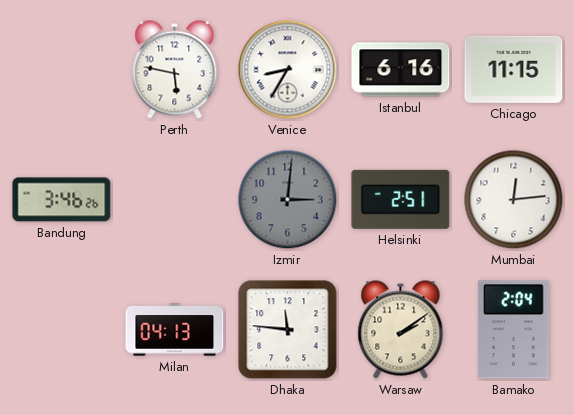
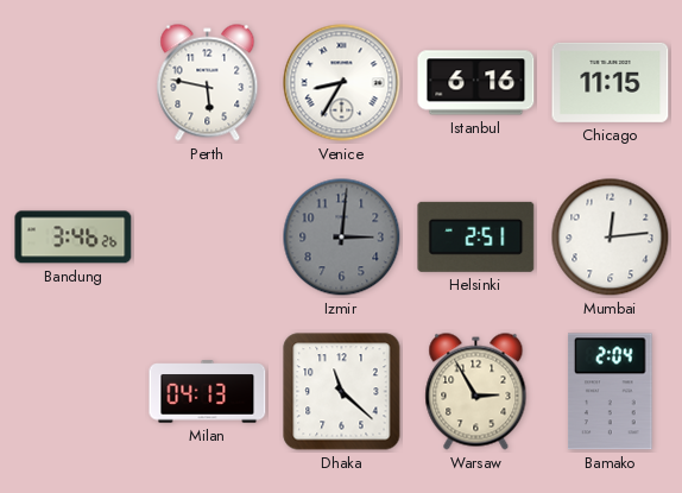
Dhaka: 11:46 -> 11:22
Warsaw: 2:09 -> 2:55
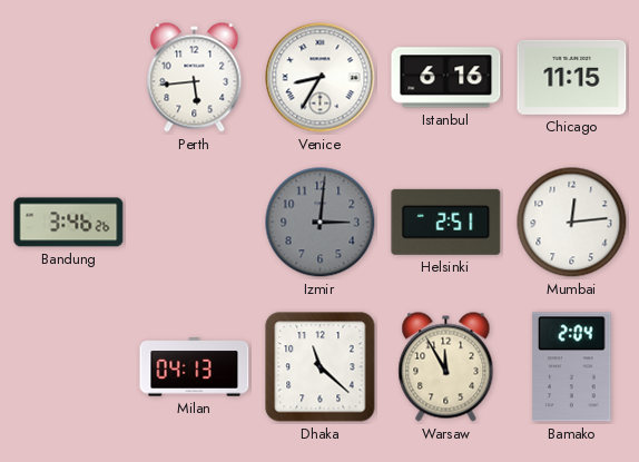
Perth: 5:47 -> 5:44
Warsaw: 2:55 -> 11:55
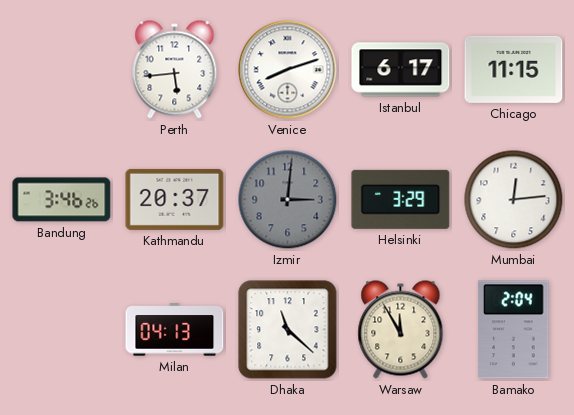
Venice: 8:35 -> 8:12
Istanbul: 6:16 -> 6:17
Kathmandu: none -> 20:37
Helsinki: 2:51 -> 3:29
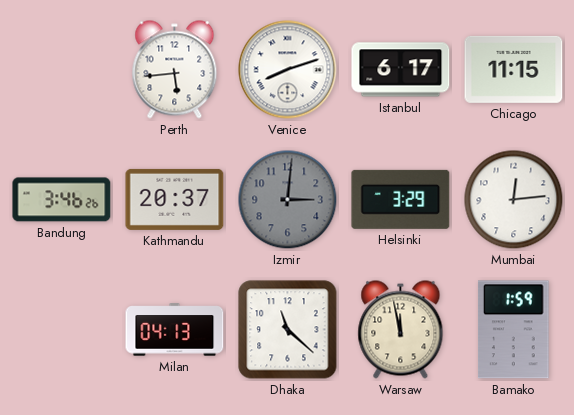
Warsaw: 11:55 -> 11:58
Bamako: 2:04 -> 1:59
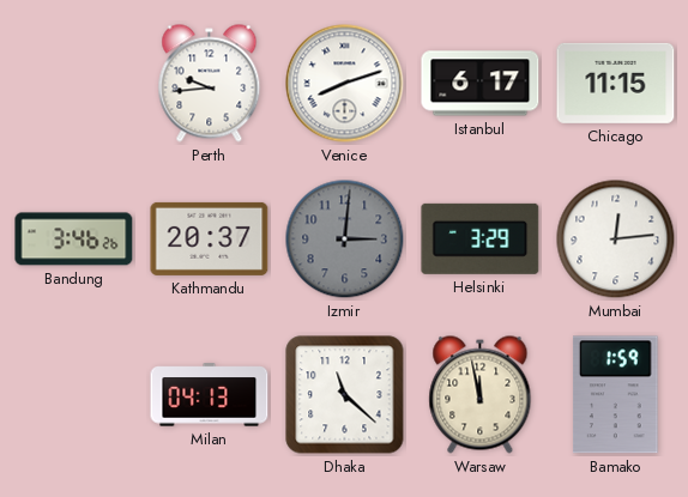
Perth: 5:44 -> 9:44
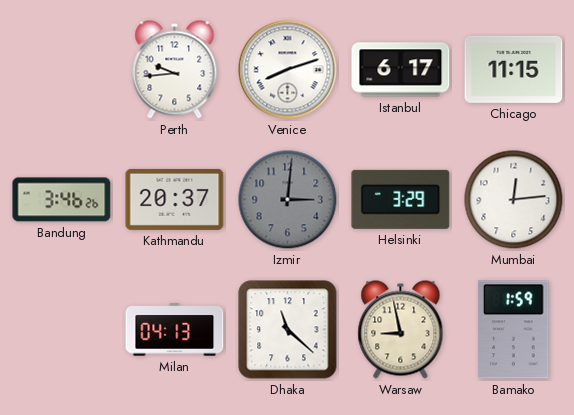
Warsaw: 11:58 -> 8:58
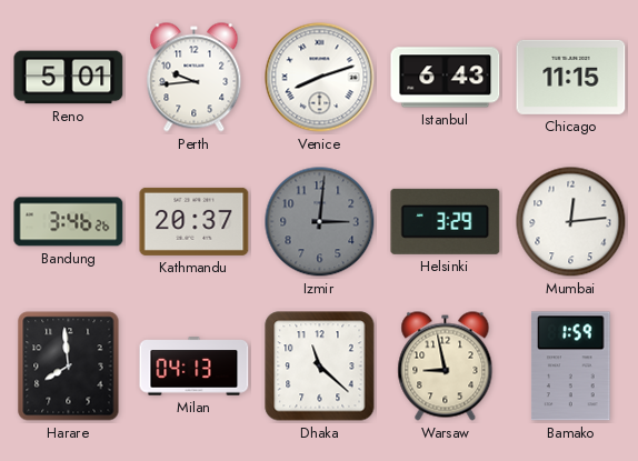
Reno: none -> 5:01
Istanbul: 6:17 -> 6:43
Harare: none -> 7:59
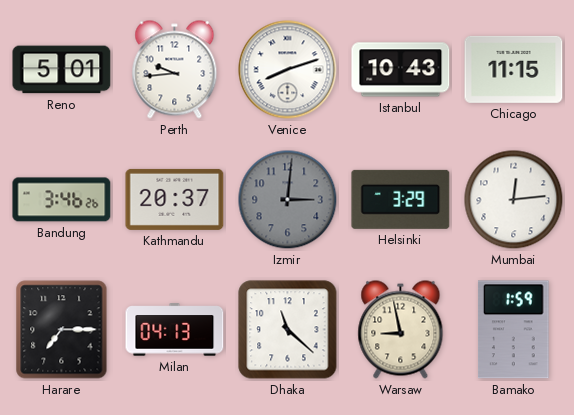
Istanbul: 6:43 -> 10:43
Harare: 7:59 -> 7:15
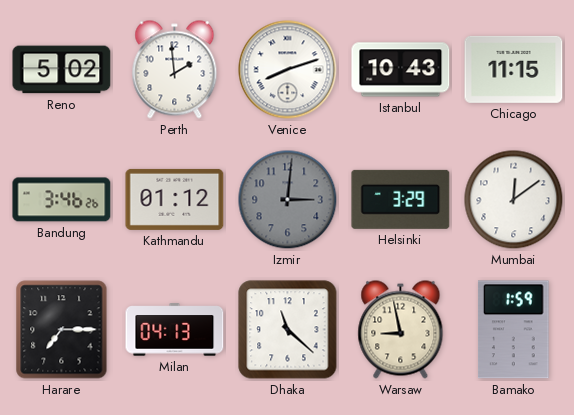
Reno: 5:01 -> 5:02
Perth: 9:44 -> 1:59
Kathmandu: 20:37 -> 01:12
Mumbai: 12:14 -> 12:09
